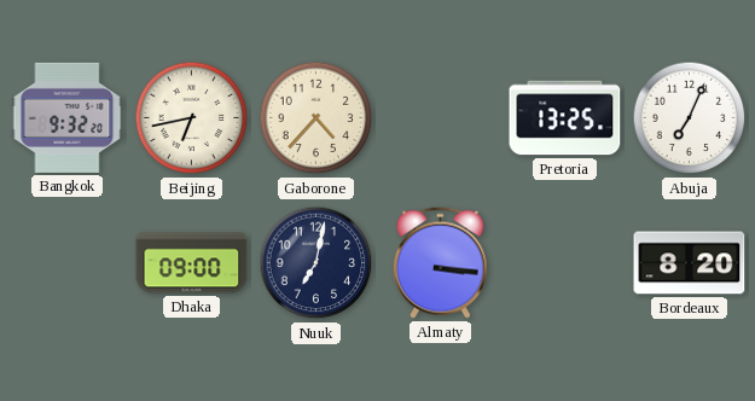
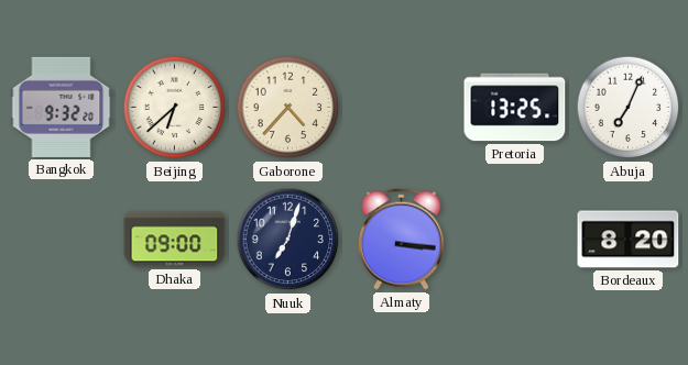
Beijing: 6:43 -> 6:38
Nuuk: 7:02 -> 7:03
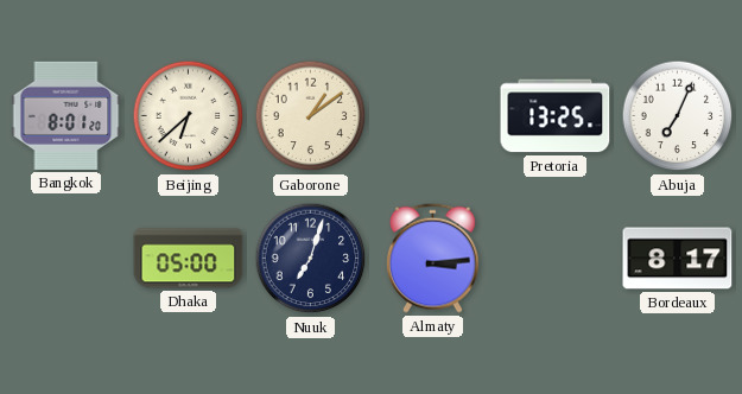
Bangkok: 9:32 -> 8:01
Gaborone: 4:37 -> 1:09
Dhaka: 09:00 -> 05:00
Almaty: 3:16 -> 3:14
Bordeaux: 8:20 -> 8:17
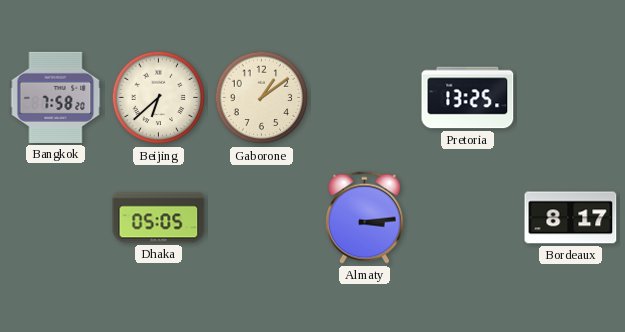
Bangkok: 8:01 -> 7:58
Abuja: 7:04 -> none
Dhaka: 05:00 -> 05:05
Nuuk: 7:03 -> none
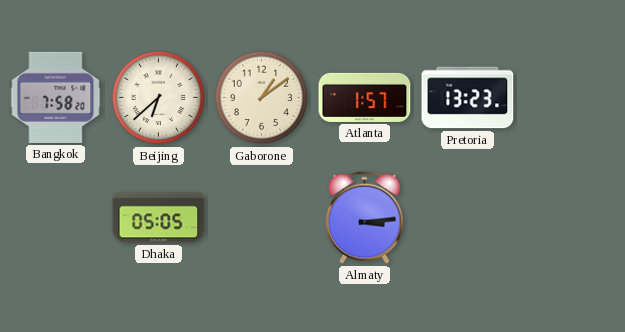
Atlanta: none -> 1:57
Pretoria: 13:25 -> 13:23
Bordeaux: 8:17 -> none
